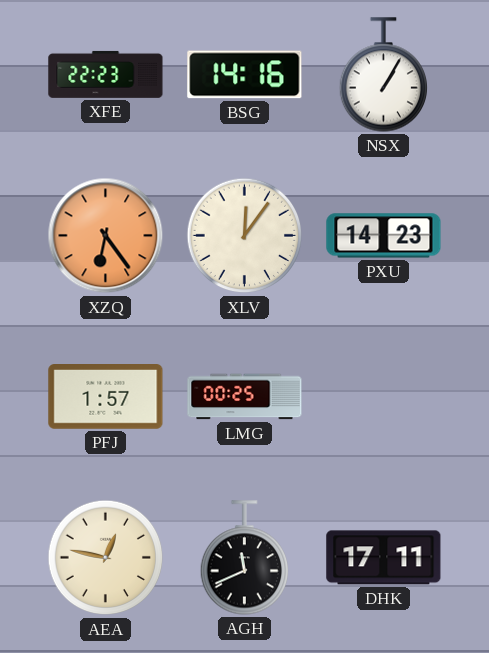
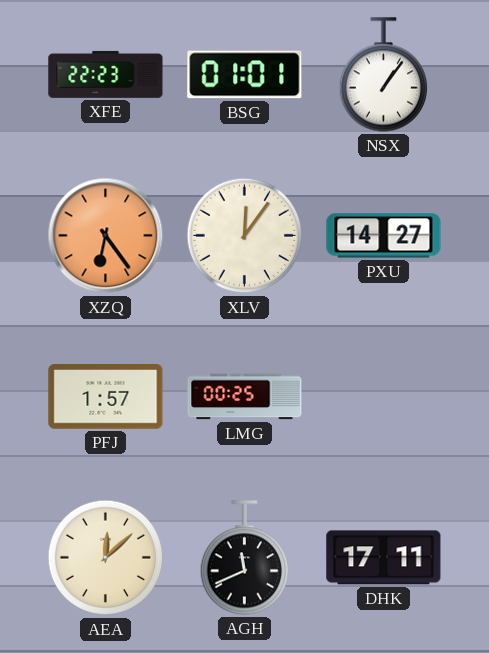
BSG: 14:16 -> 01:01
NSX: 1:05 -> 1:06
PXU: 14:23 -> 14:27
AEA: 12:47 -> 12:08
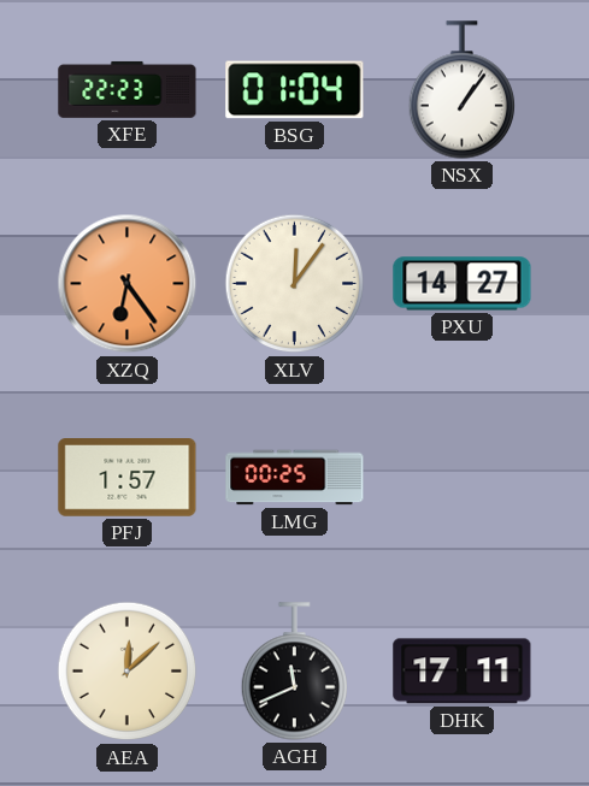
BSG: 01:01 -> 01:04
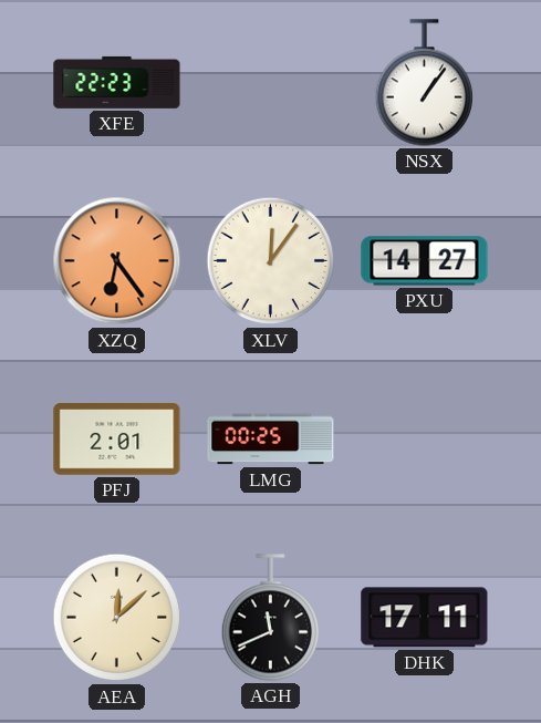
BSG: 01:04 -> none
PFJ: 1:57 -> 2:01
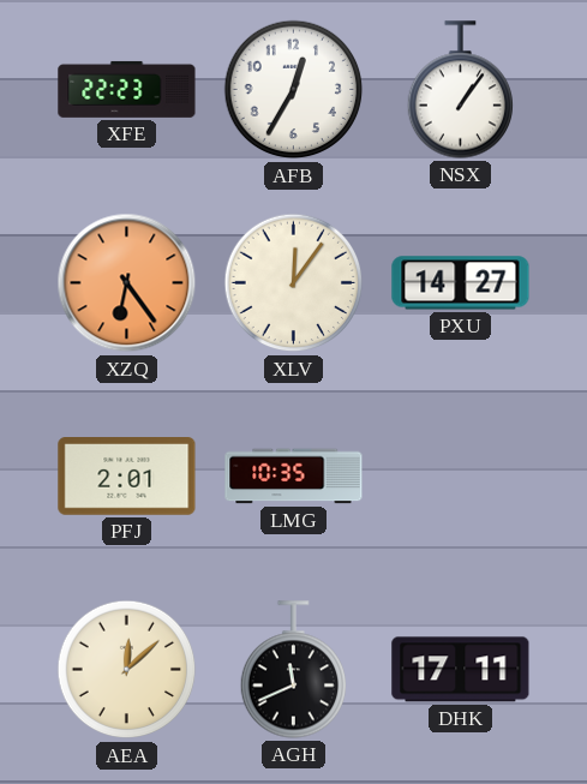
AFB: none -> 12:35
LMG: 00:25 -> 10:35
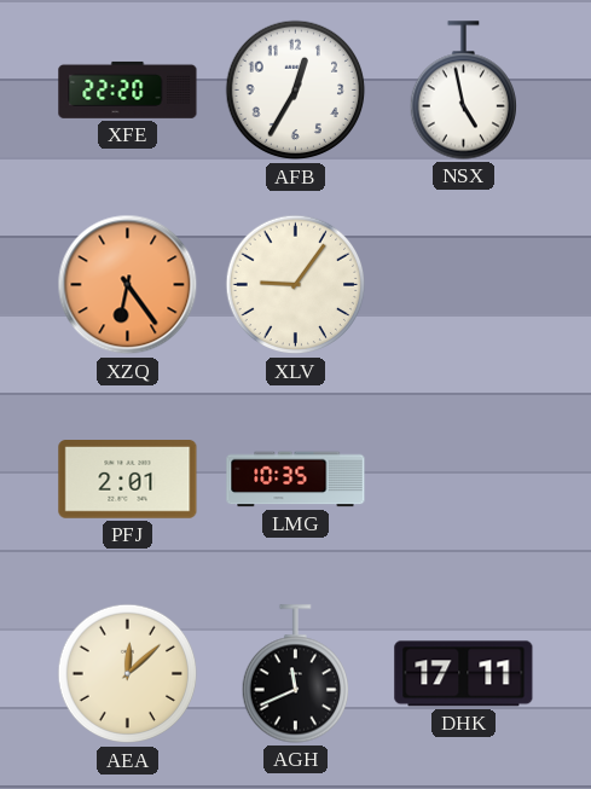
XFE: 22:23 -> 22:20
NSX: 1:06 -> 4:58
XLV: 12:06 -> 9:06
PXU: 14:27 -> none
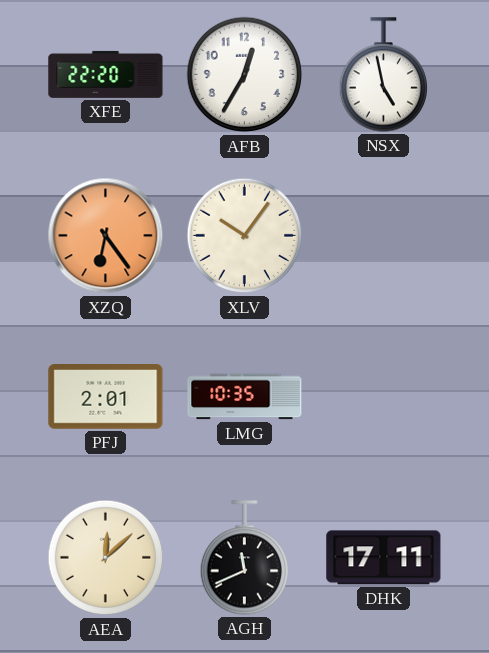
XLV: 9:06 -> 10:06
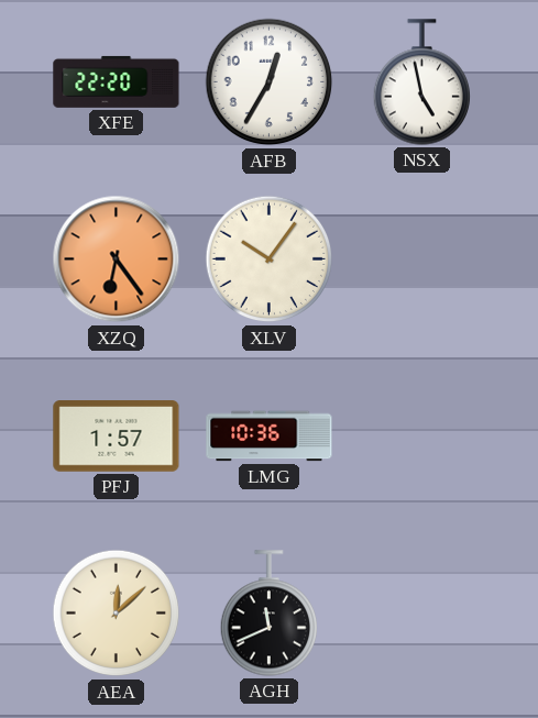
PFJ: 2:01 -> 1:57
LMG: 10:35 -> 10:36
DHK: 17:11 -> none
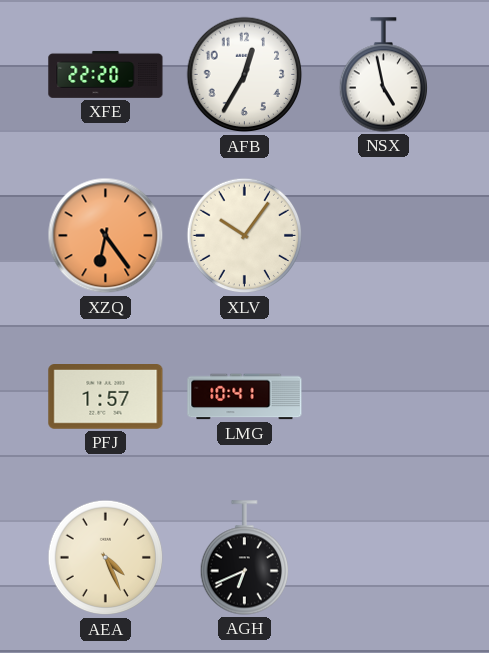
LMG: 10:36 -> 10:41
AEA: 12:08 -> 4:26
AGH: 11:41 -> 6:41
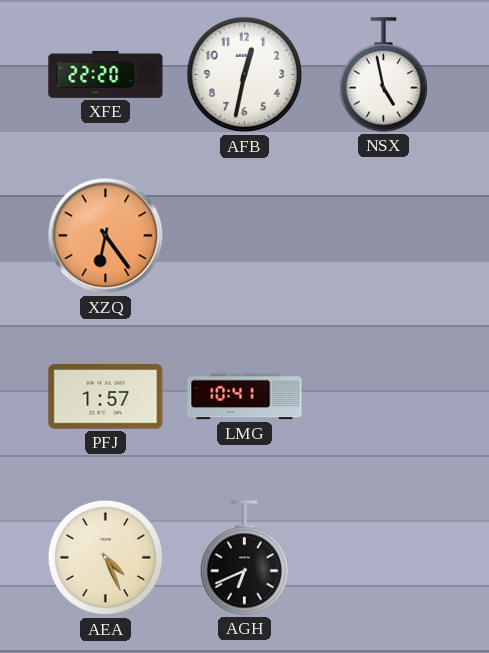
AFB: 12:35 -> 12:32
XLV: 10:06 -> none
